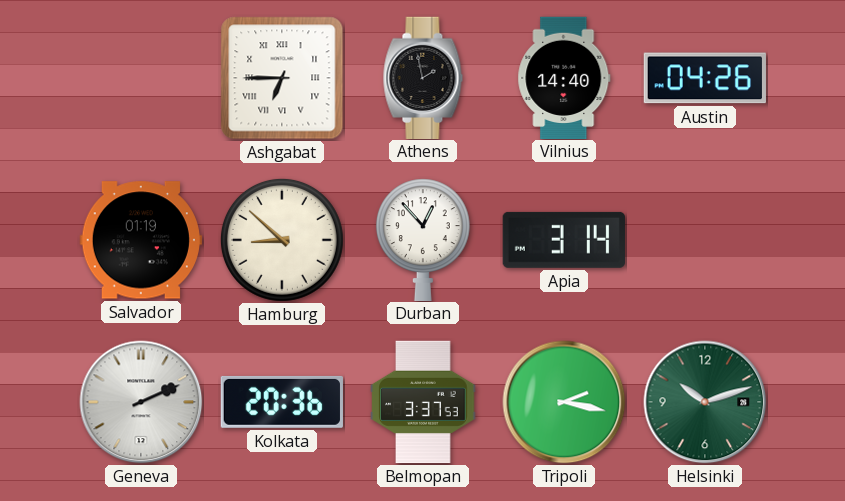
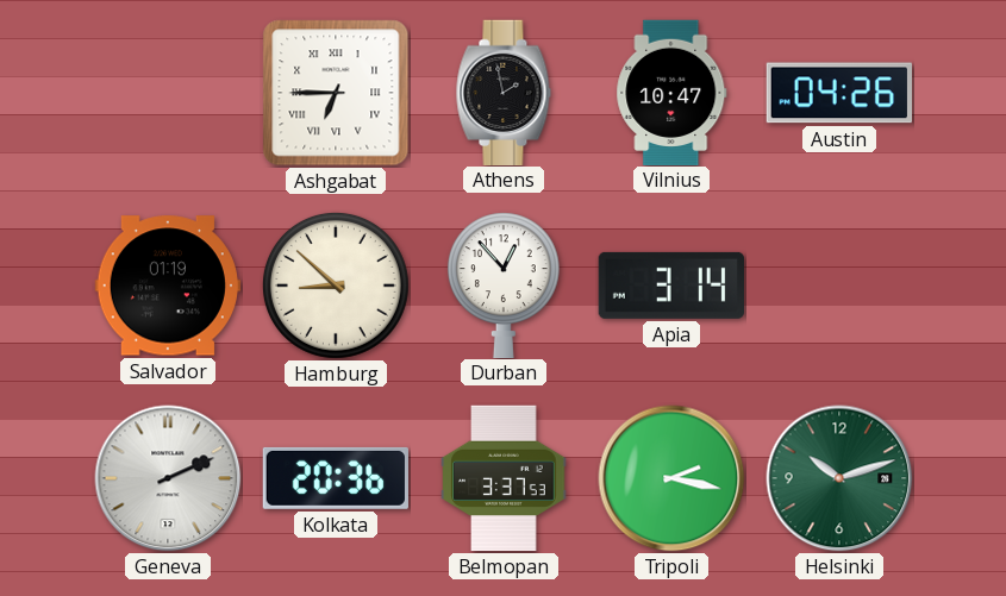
Vilnius: 14:40 -> 10:47
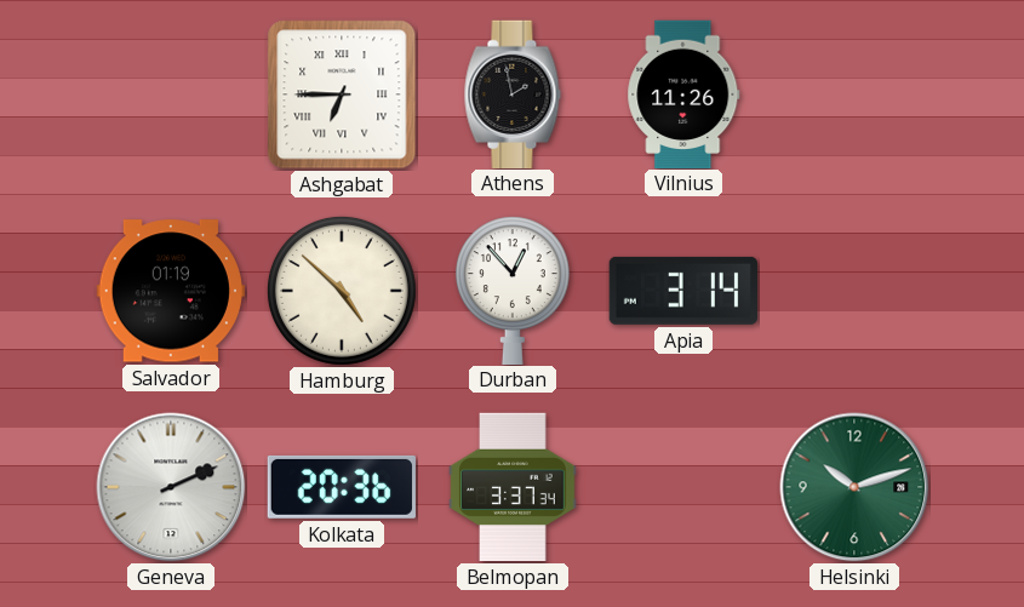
Vilnius: 10:47 -> 11:26
Austin: 04:26 -> none
Hamburg: 8:52 -> 4:52
Belmopan: 3:37:53 -> 3:37:34
Tripoli: 2:17 -> none
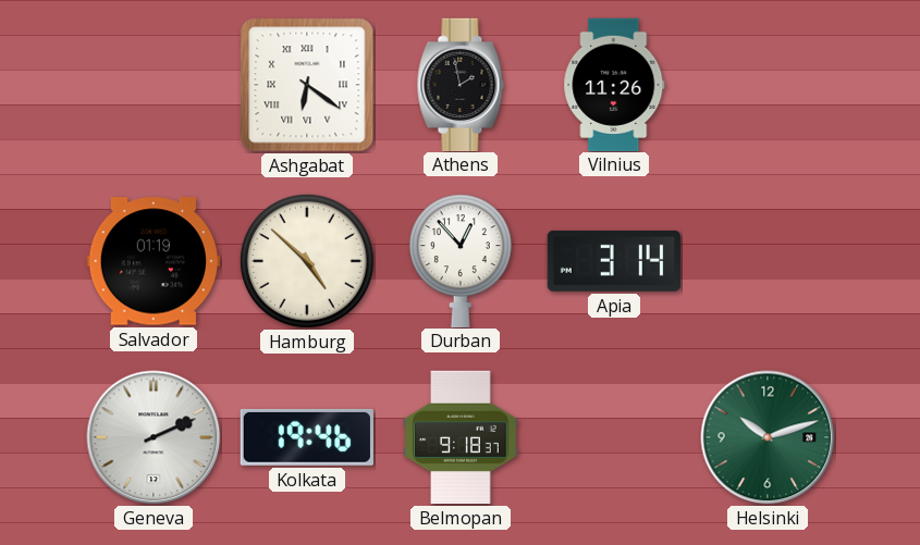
Ashgabat: 6:45 -> 6:21
Kolkata: 20:36 -> 19:46
Belmopan: 3:37 -> 9:18
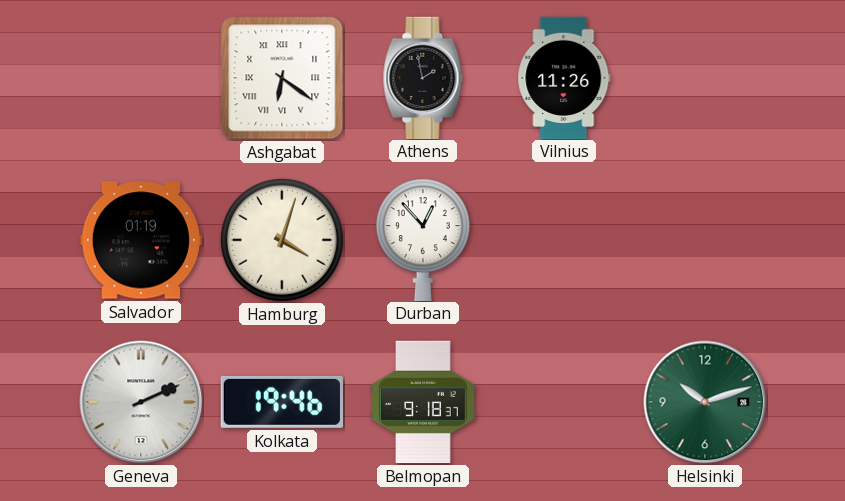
Hamburg: 4:52 -> 4:03
Apia: 3:14 -> none
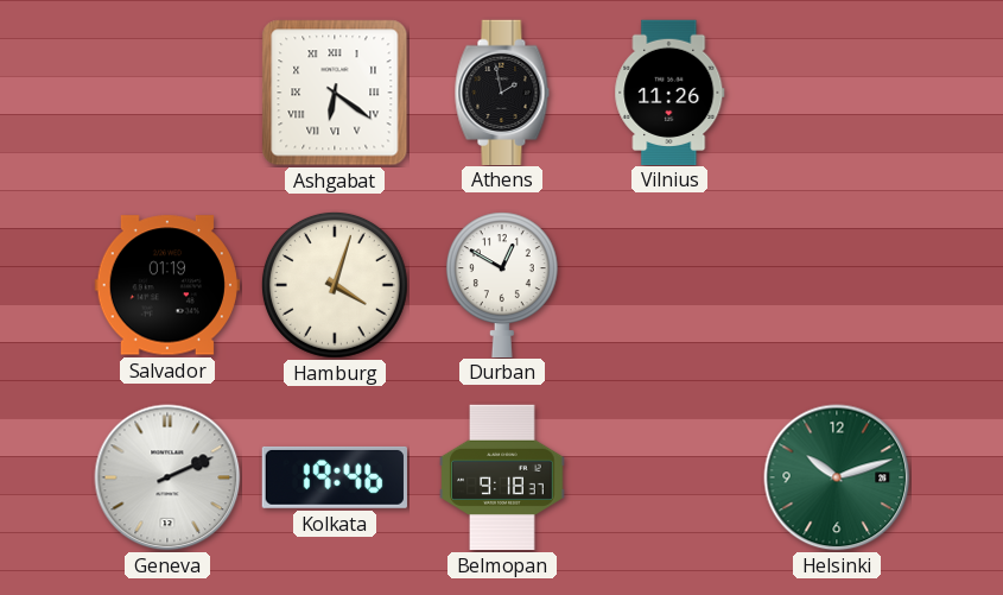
Durban: 12:53 -> 12:50
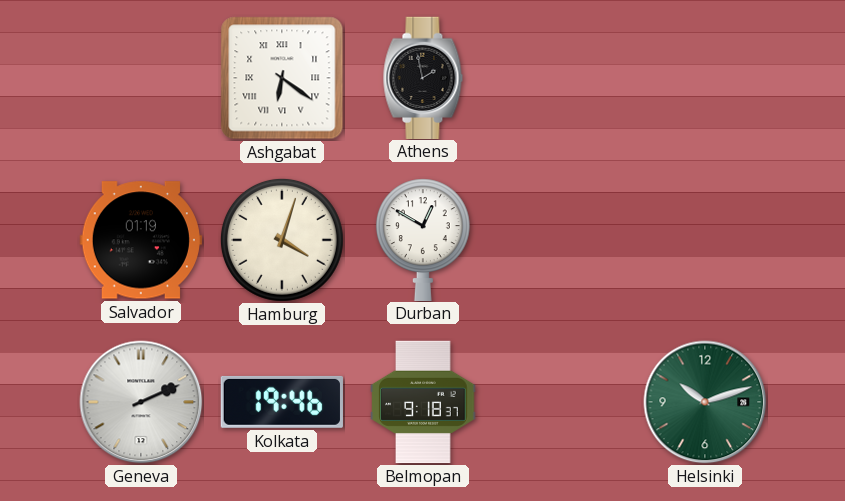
Vilnius: 11:26 -> none
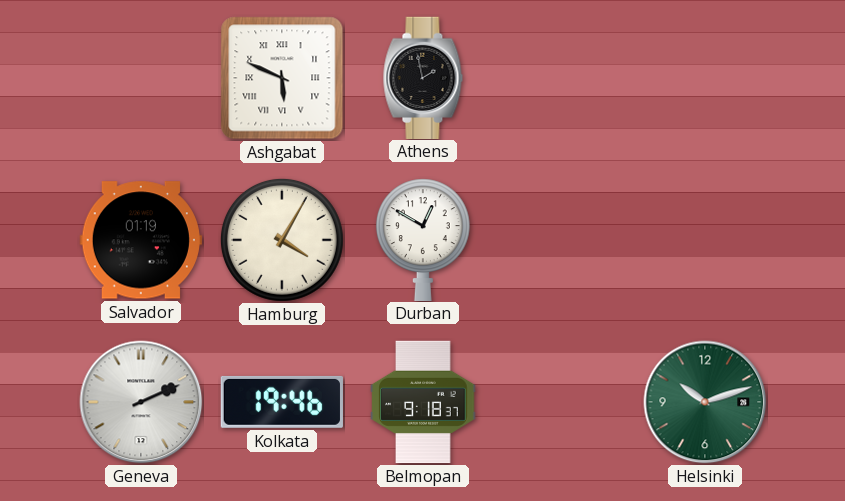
Ashgabat: 6:21 -> 5:49
Hamburg: 4:03 -> 4:05
